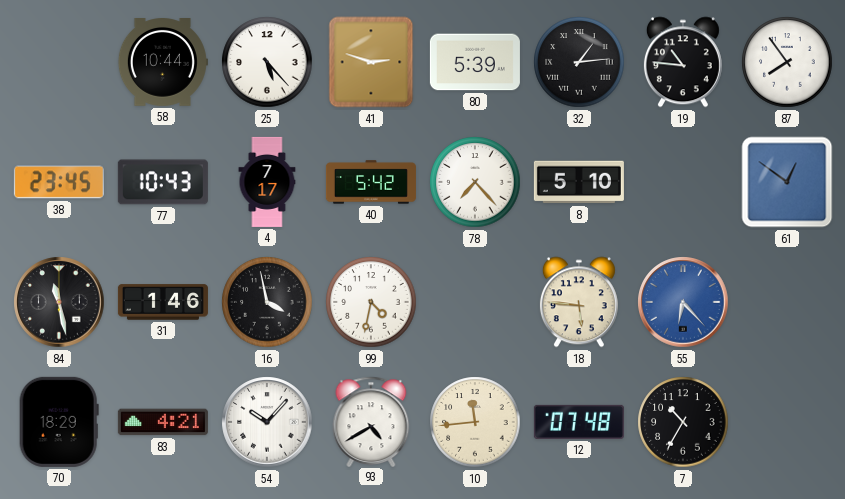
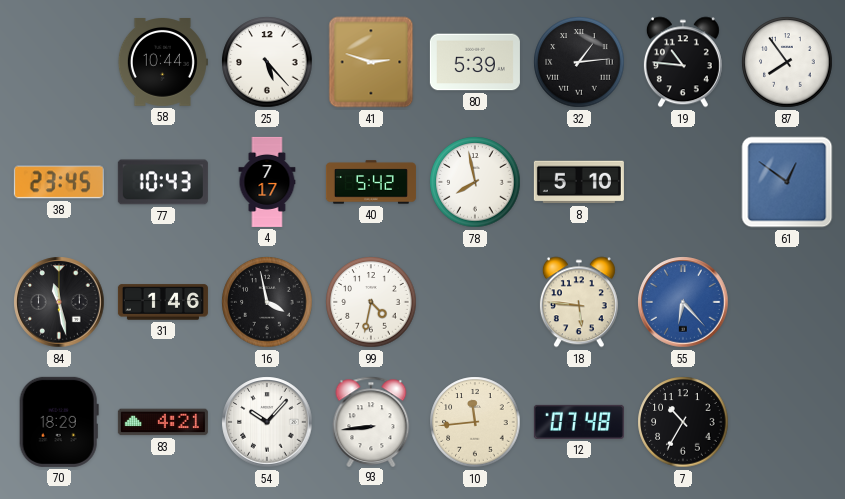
78: 7:23 -> 7:58
93: 4:40 -> 8:44
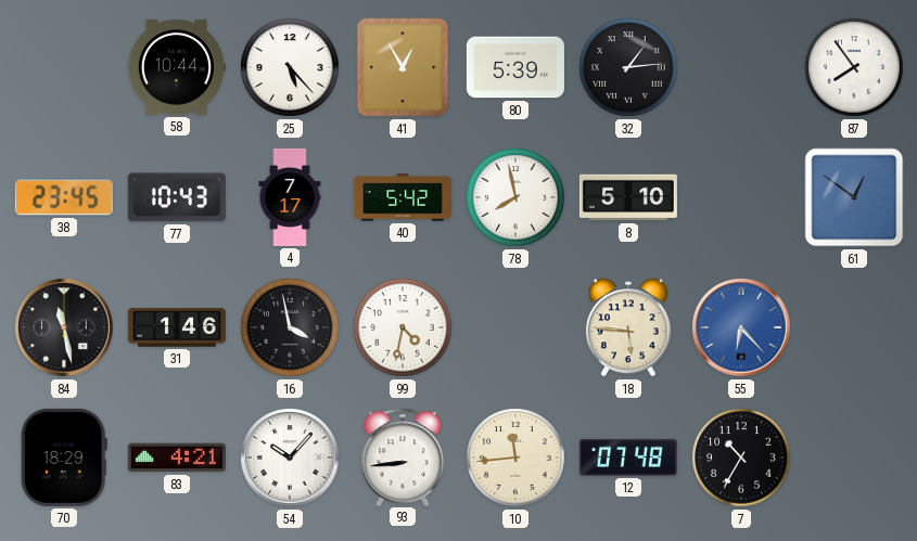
41: 2:48 -> 12:55
19: 10:46 -> none
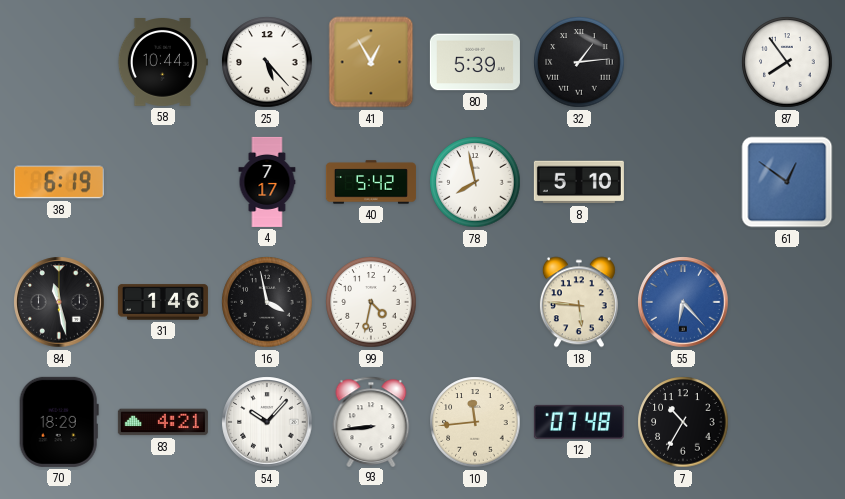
38: 23:45 -> 6:19
77: 10:43 -> none
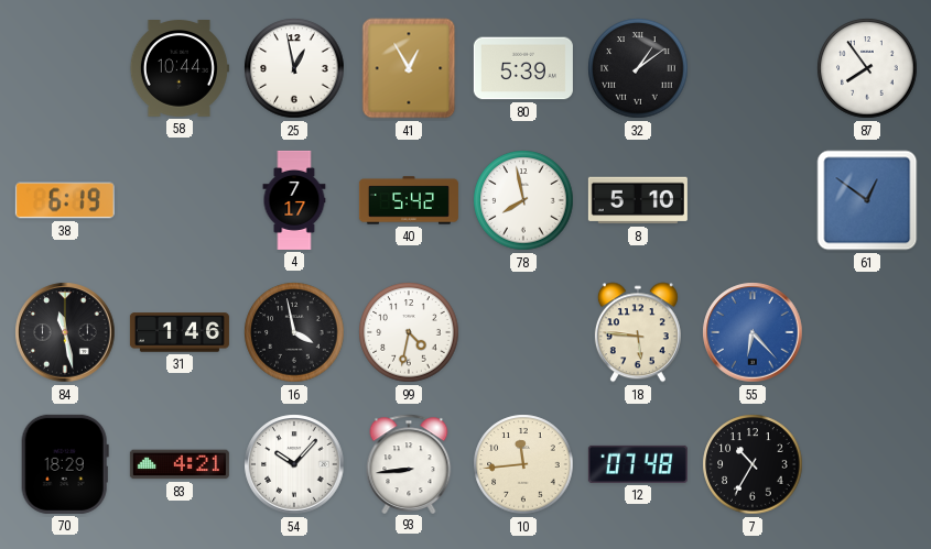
25: 5:23 -> 12:58
32: 1:14 -> 1:09
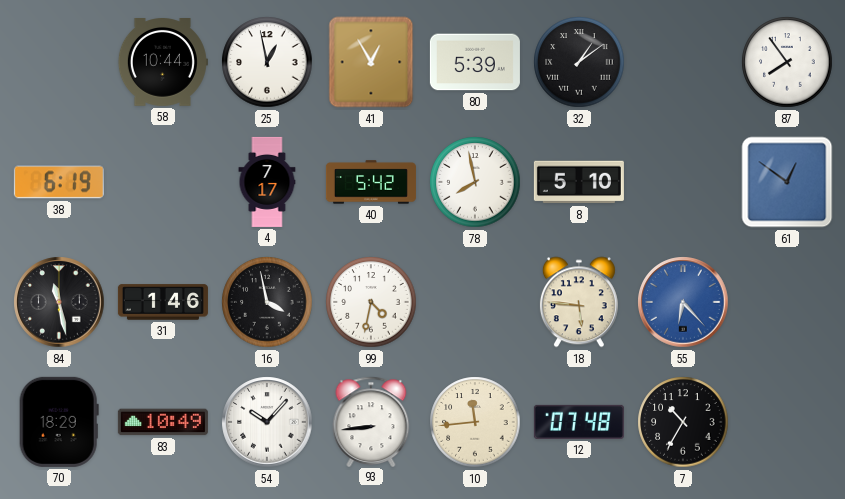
83: 4:21 -> 10:49
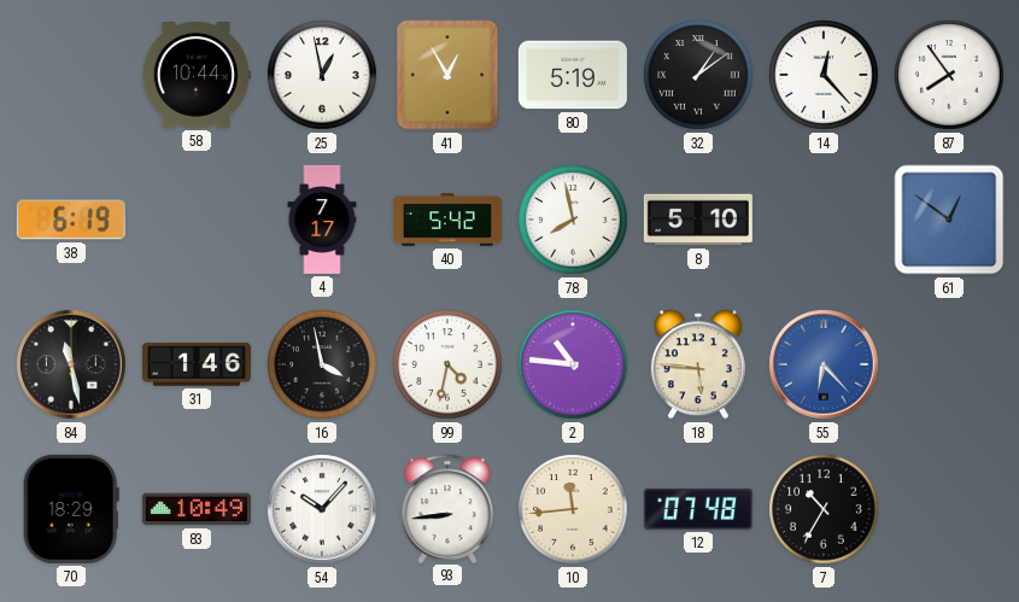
80: 5:39 -> 5:19
14: none -> 12:23
2: none -> 10:46
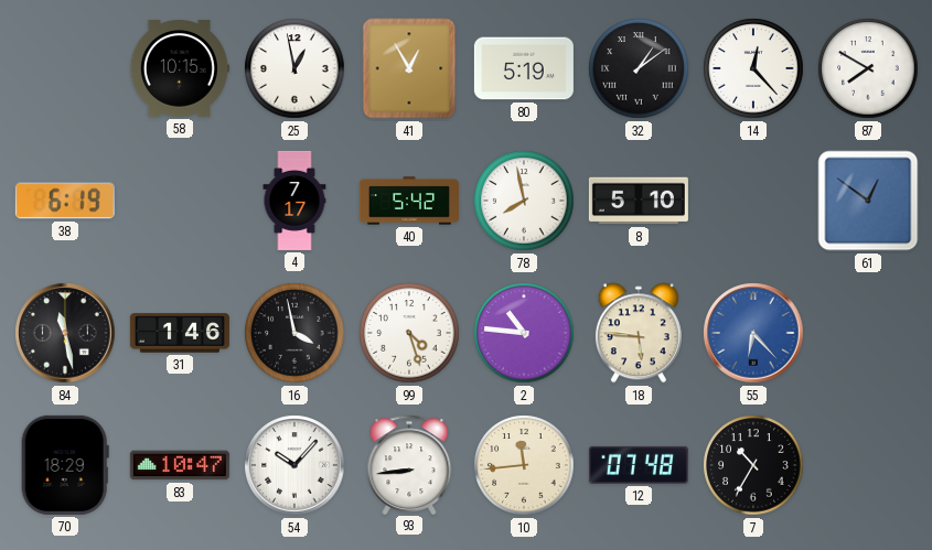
58: 10:44 -> 10:15
87: 7:54 -> 7:50
99: 4:32 -> 4:27
83: 10:49 -> 10:47
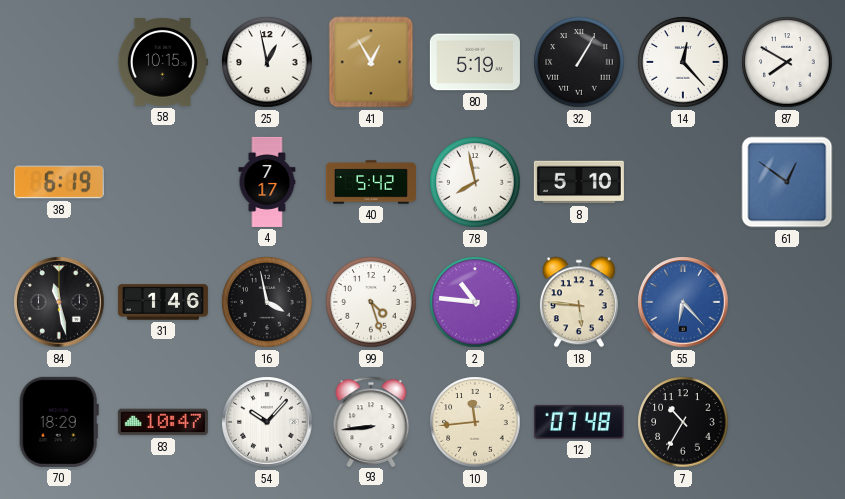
32: 1:09 -> 1:05
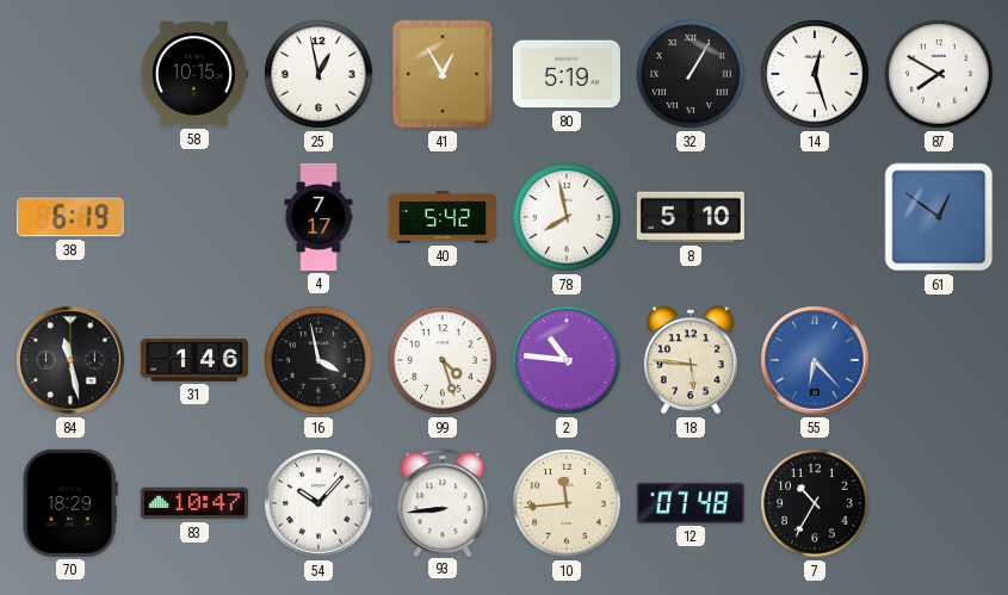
14: 12:23 -> 12:27
